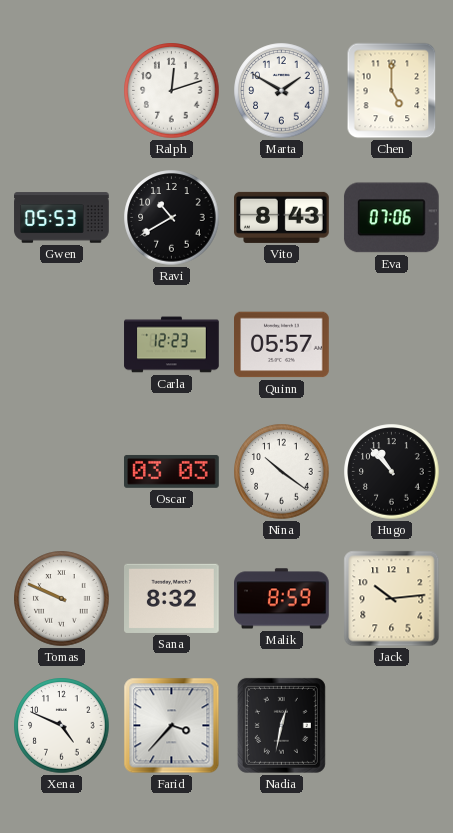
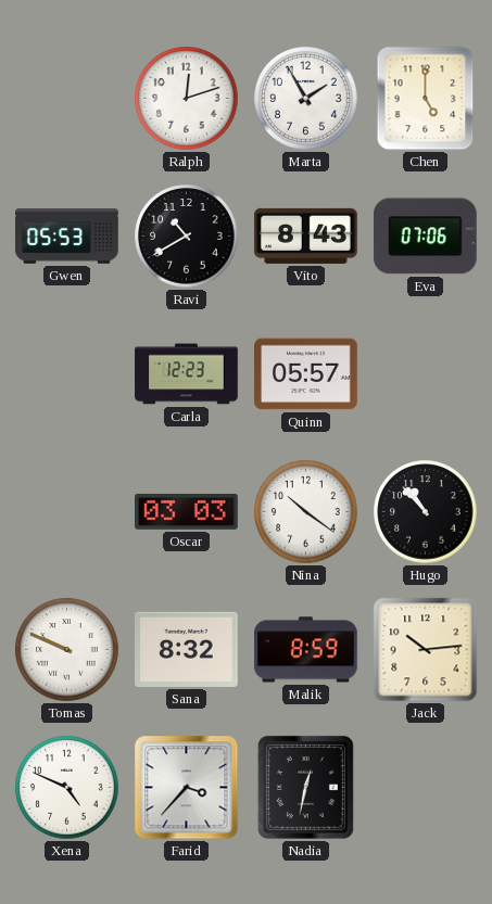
Marta: 1:50 -> 1:55
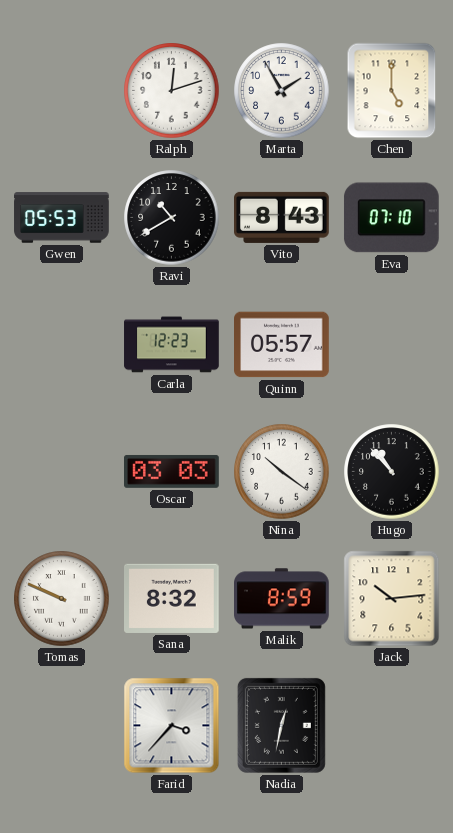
Eva: 07:06 -> 07:10
Xena: 4:49 -> none
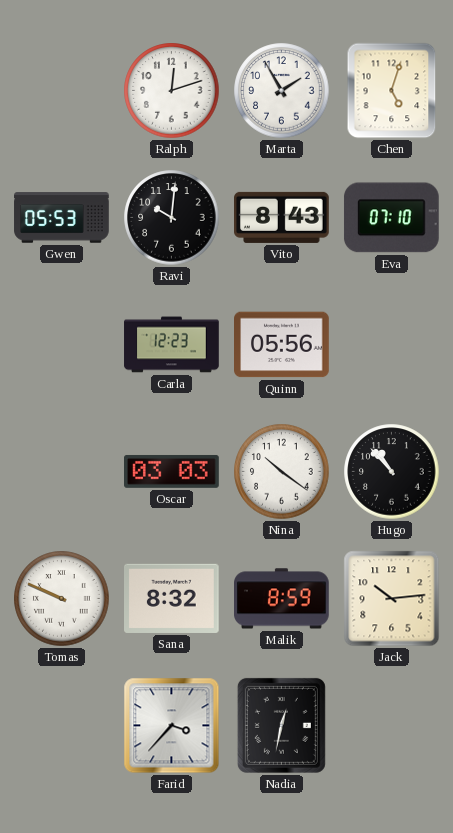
Chen: 5:00 -> 5:03
Ravi: 10:40 -> 10:01
Quinn: 05:57 -> 05:56
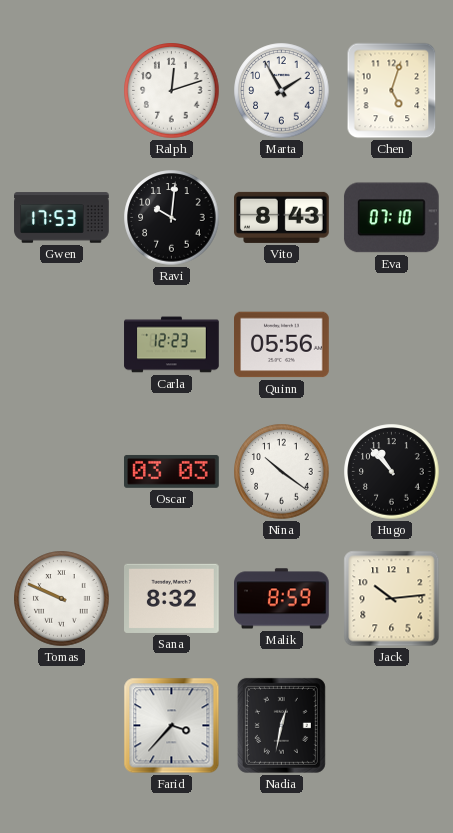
Gwen: 05:53 -> 17:53
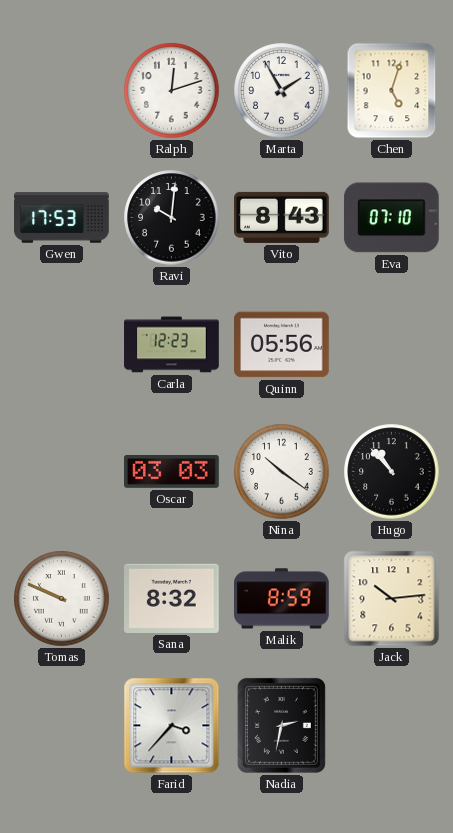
Nadia: 12:32 -> 2:32
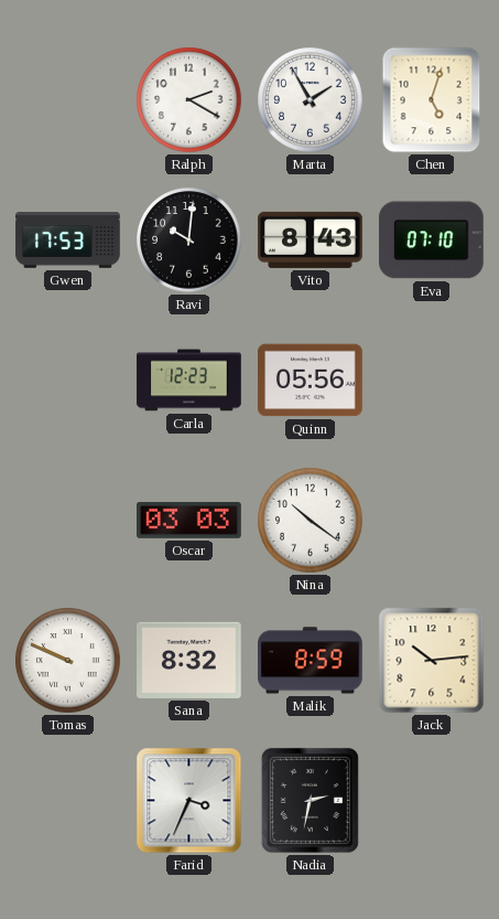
Ralph: 12:12 -> 2:20
Hugo: 10:53 -> none
Farid: 3:37 -> 3:34
